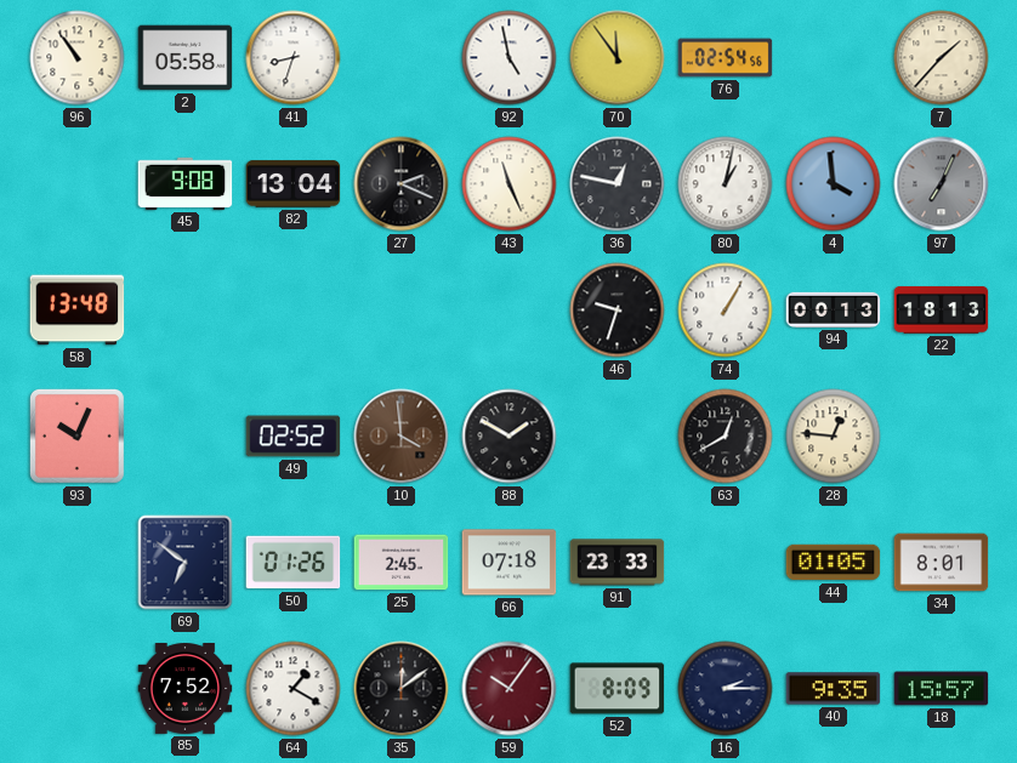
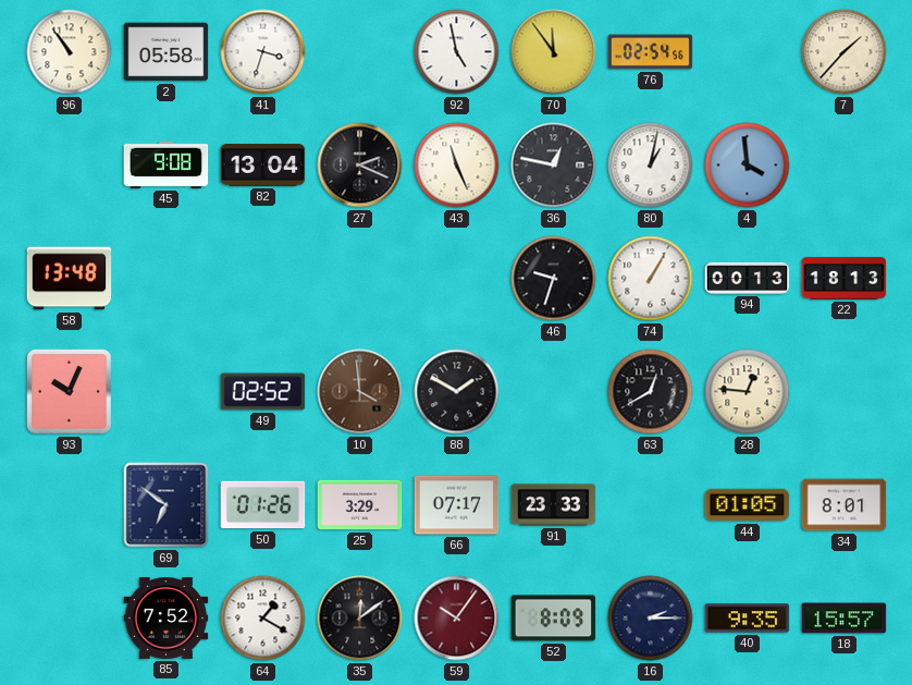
41: 8:33 -> 3:33
97: 7:04 -> none
25: 2:45 -> 3:29
66: 07:18 -> 07:17
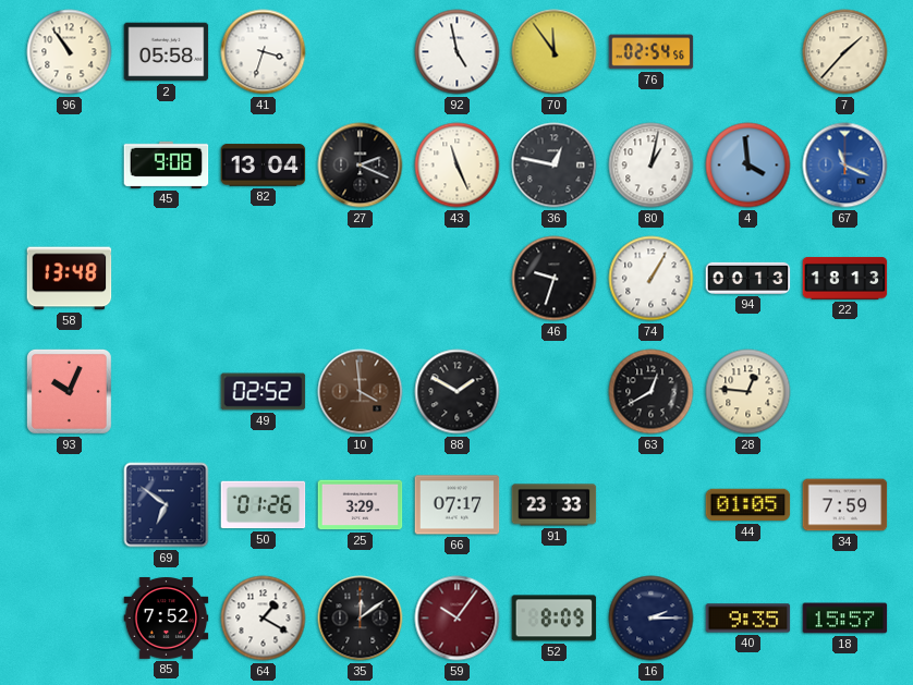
67: none -> 11:19
34: 8:01 -> 7:59
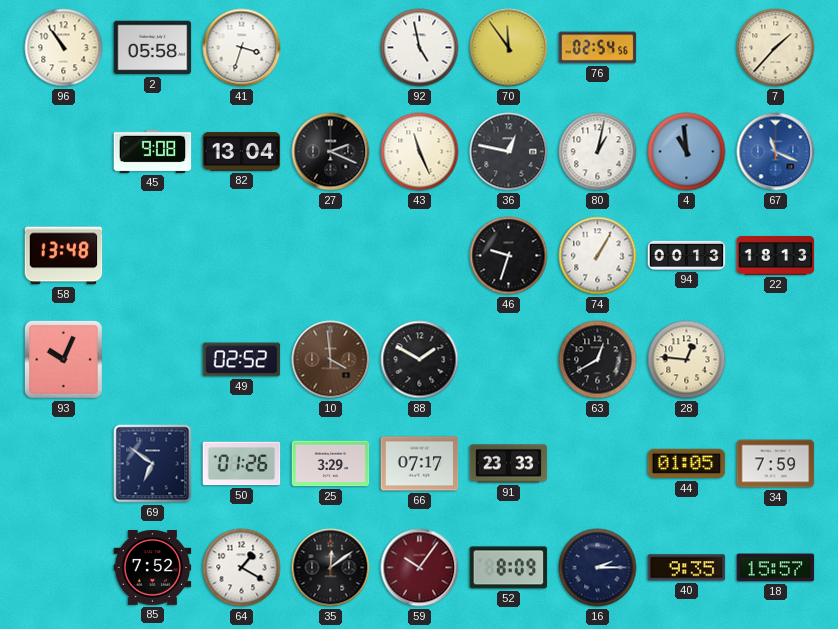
4: 3:59 -> 10:59
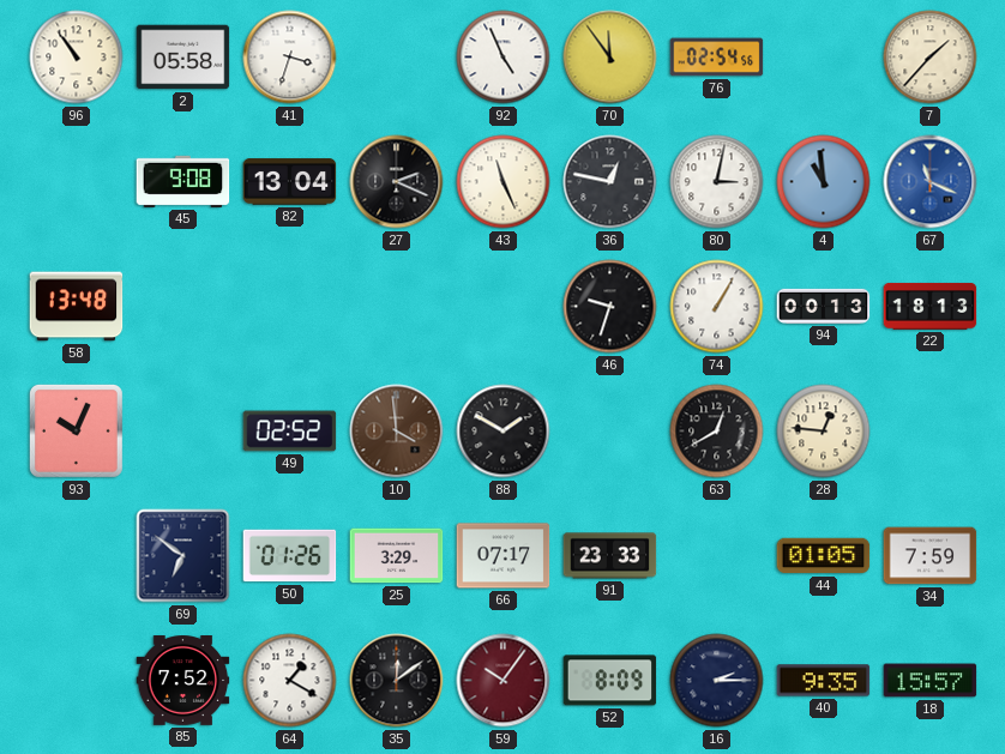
92: 4:58 -> 4:56
80: 1:02 -> 3:02
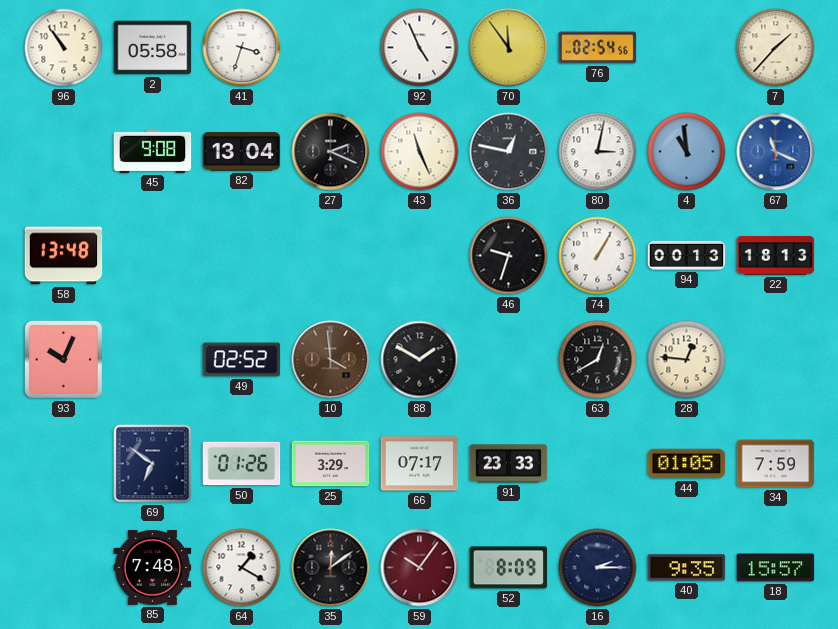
85: 7:52 -> 7:48
